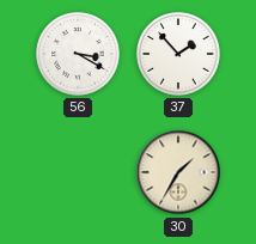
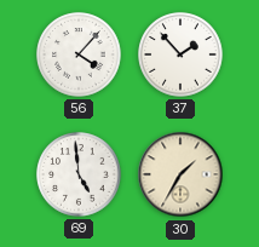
56: 3:20 -> 4:07
69: none -> 4:59
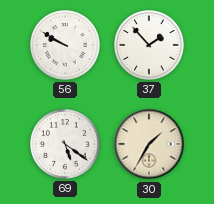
56: 4:07 -> 9:50
69: 4:59 -> 5:21
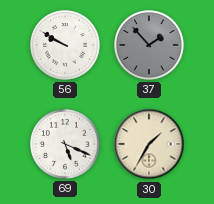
37 dial: white -> grey
69: 5:21 -> 5:19
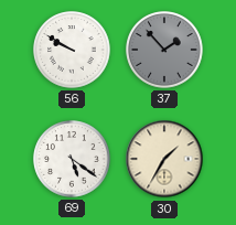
69: 5:19 -> 5:21
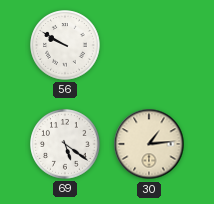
37: 1:53 -> none
30: 1:35 -> 1:14
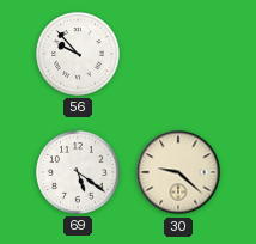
56: 9:50 -> 9:53
30: 1:14 -> 9:22
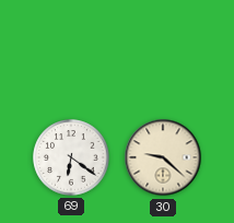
56: 9:53 -> none
69: 5:21 -> 6:21
